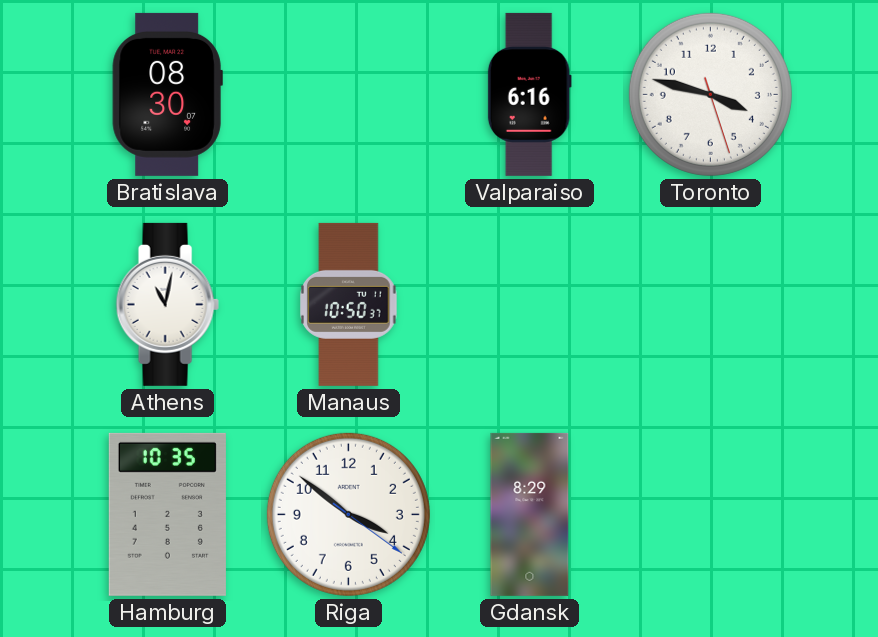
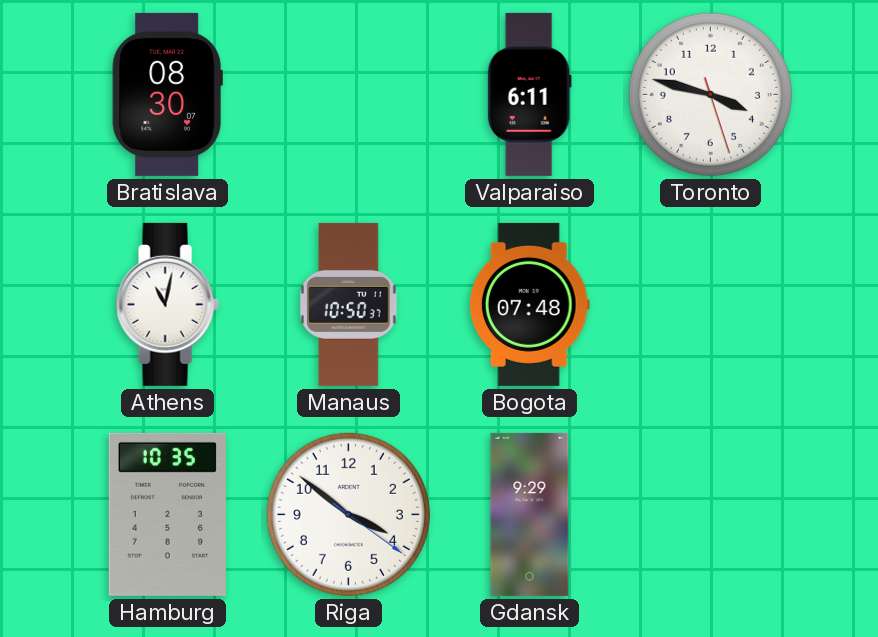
Valparaiso: 6:16 -> 6:11
Bogota: none -> 07:48
Gdansk: 8:29 -> 9:29
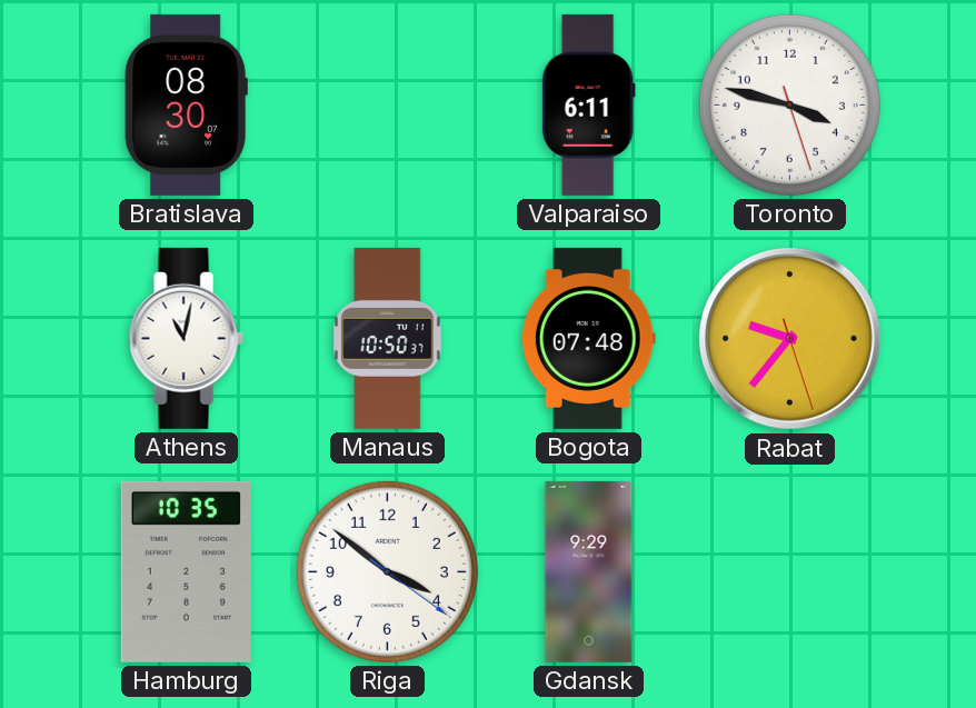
Rabat: none -> 9:36
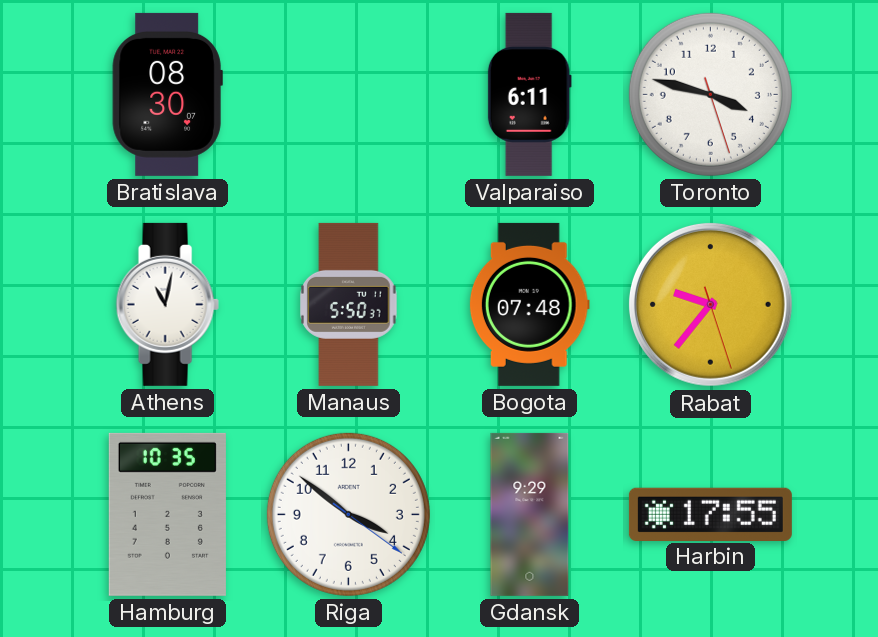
Manaus: 10:50 -> 5:50
Harbin: none -> 17:55
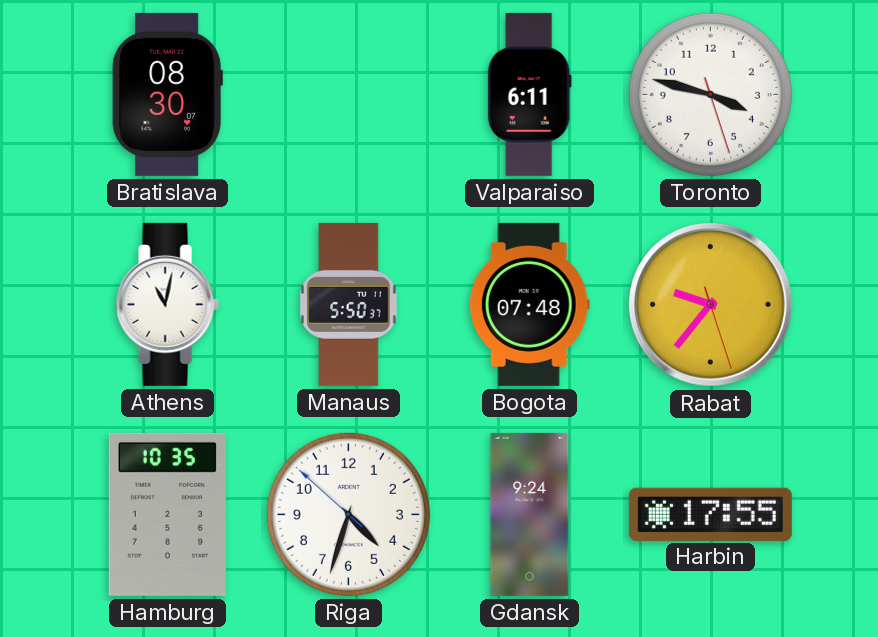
Riga: 3:51 -> 4:32
Gdansk: 9:29 -> 9:24
